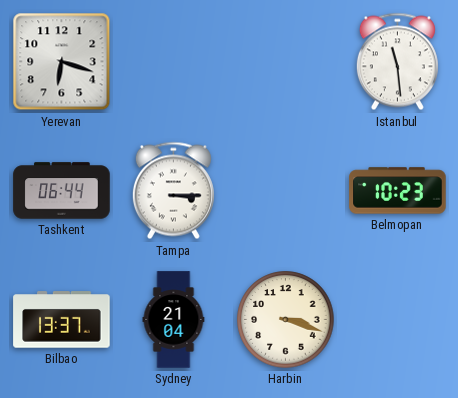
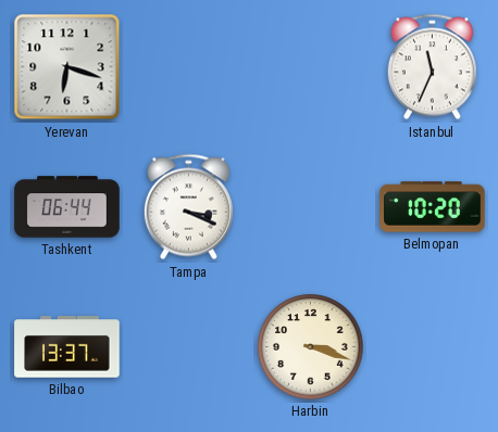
Istanbul: 11:29 -> 11:34
Tampa: 3:15 -> 3:19
Belmopan: 10:23 -> 10:20
Sydney: 21:04 -> none
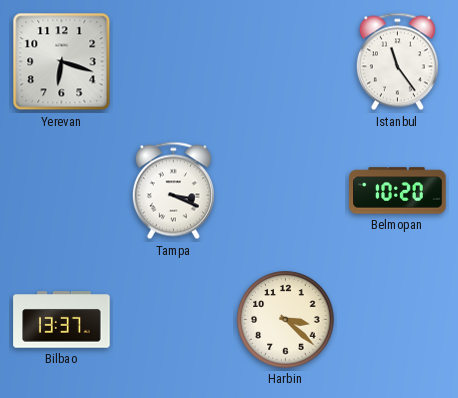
Istanbul: 11:34 -> 11:24
Tashkent: 06:44 -> none
Harbin: 3:18 -> 3:22
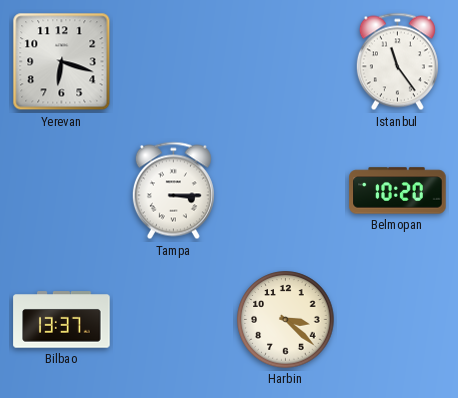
Tampa: 3:19 -> 3:15
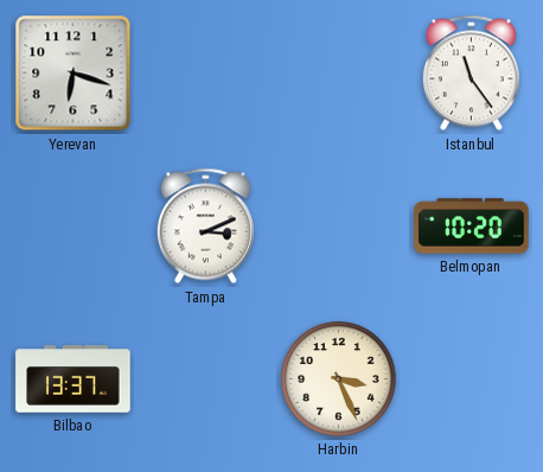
Tampa: 3:15 -> 3:11
Harbin: 3:22 -> 3:26
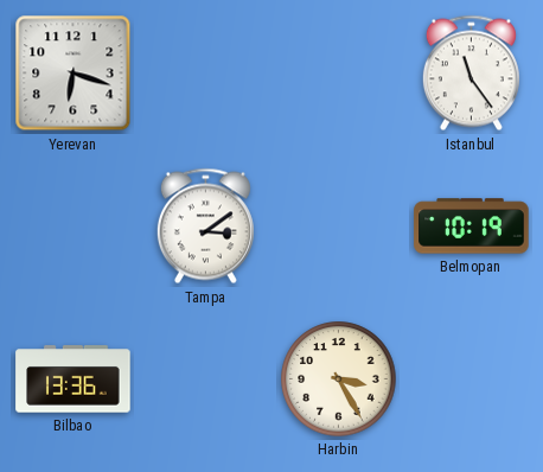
Tampa: 3:11 -> 3:09
Belmopan: 10:20 -> 10:19
Bilbao: 13:37 -> 13:36
Harbin: 3:26 -> 3:25
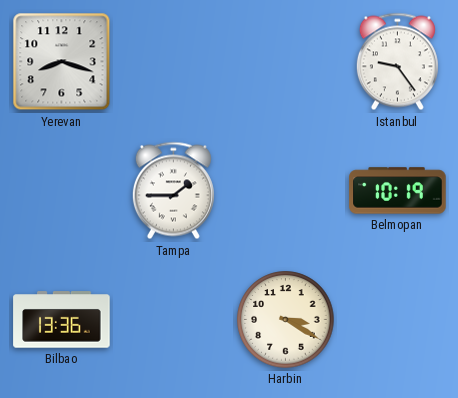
Yerevan: 6:18 -> 8:18
Istanbul: 11:24 -> 9:24
Tampa: 3:09 -> 1:45
Harbin: 3:25 -> 3:20
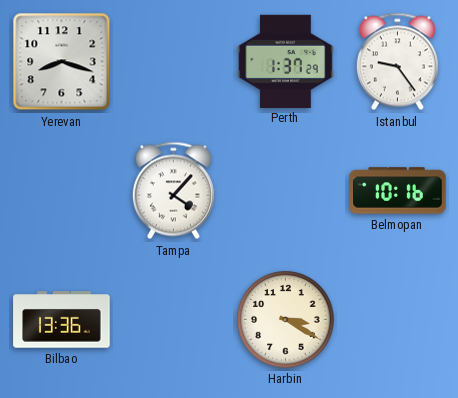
Perth: none -> 1:37
Tampa: 1:45 -> 4:07
Belmopan: 10:19 -> 10:16
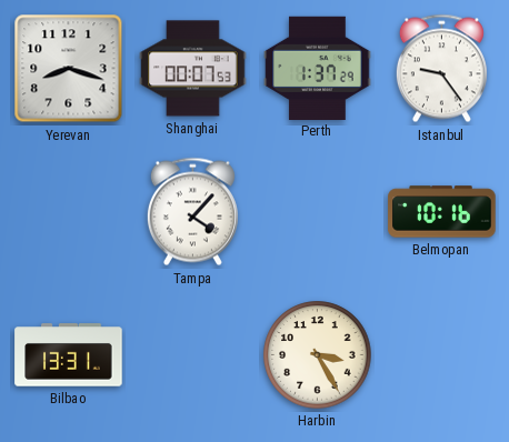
Shanghai: none -> 00:07
Bilbao: 13:36 -> 13:31
Harbin: 3:20 -> 3:25
